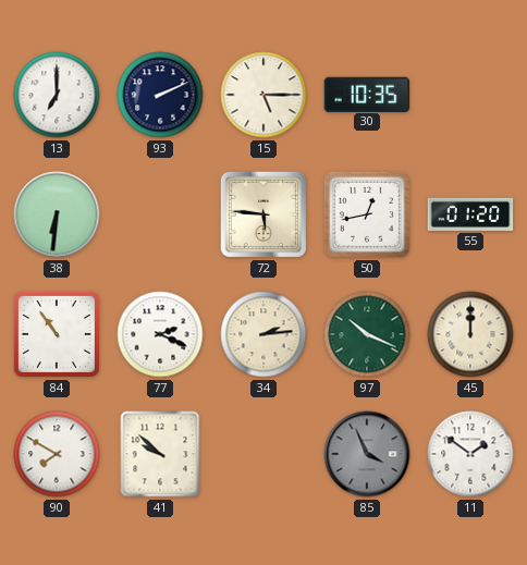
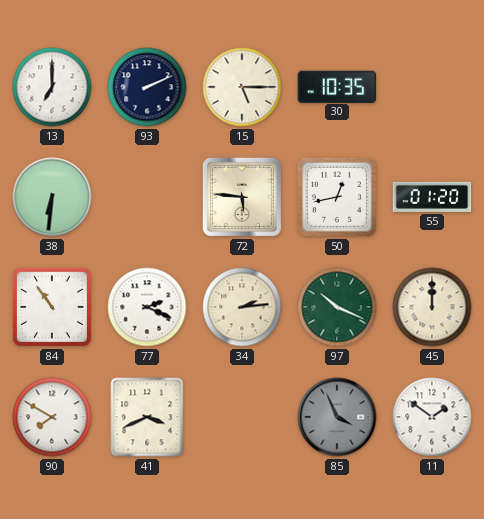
41: 9:52 -> 3:41
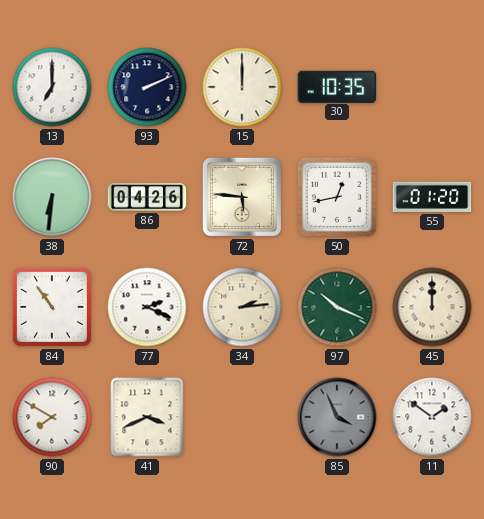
15: 5:15 -> 12:00
86: none -> 04:26
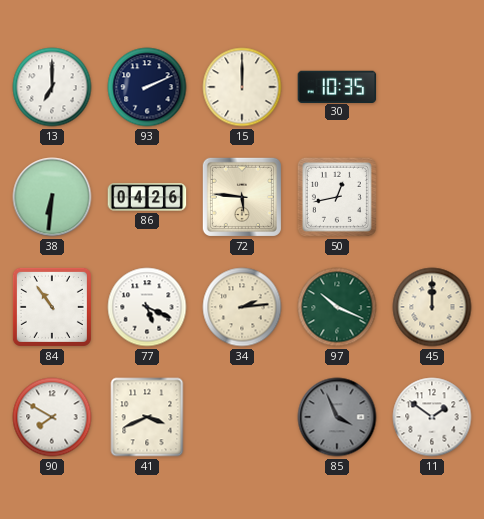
55: 01:20 -> none
77: 2:19 -> 5:19
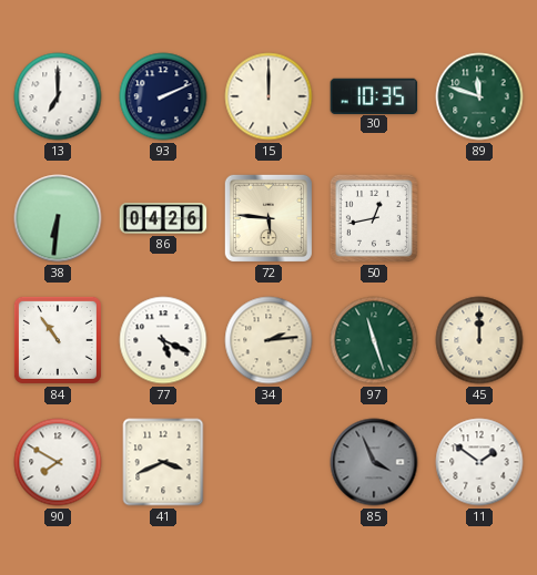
89: none -> 11:48
97: 10:19 -> 11:27
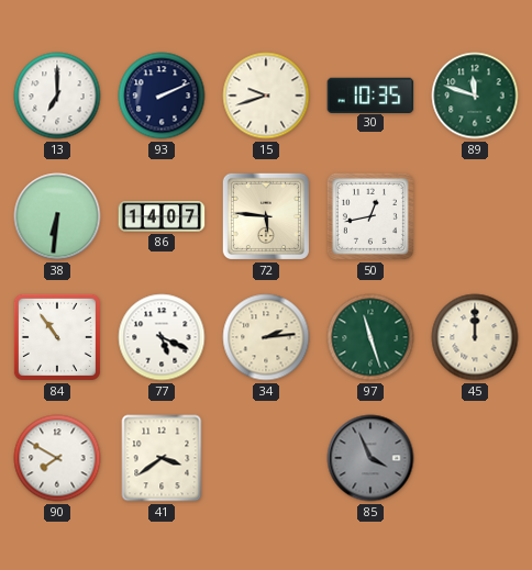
15: 12:00 -> 9:42
86: 04:26 -> 14:07
41: 3:41 -> 3:39
11: 1:51 -> none
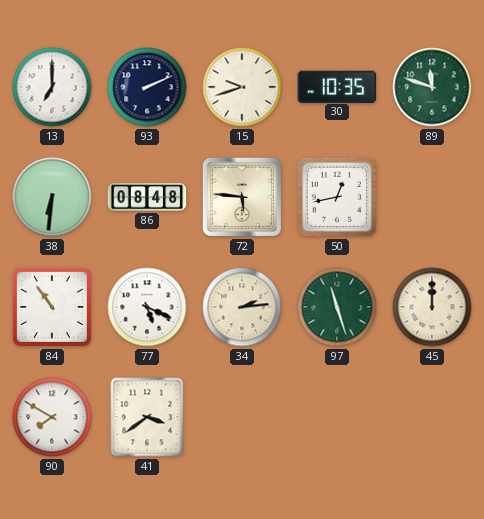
86: 14:07 -> 08:48
85: 3:56 -> none
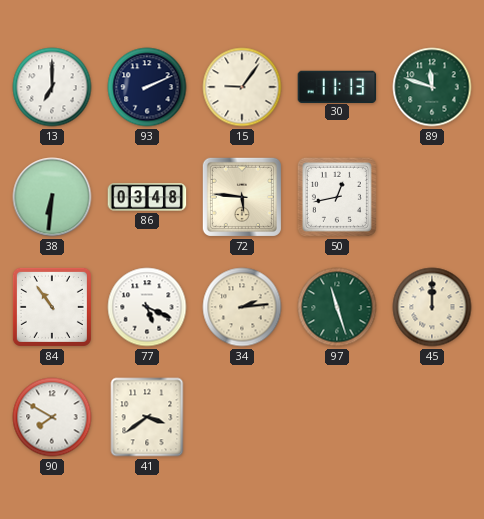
15: 9:42 -> 9:06
30: 10:35 -> 11:13
86: 08:48 -> 03:48
